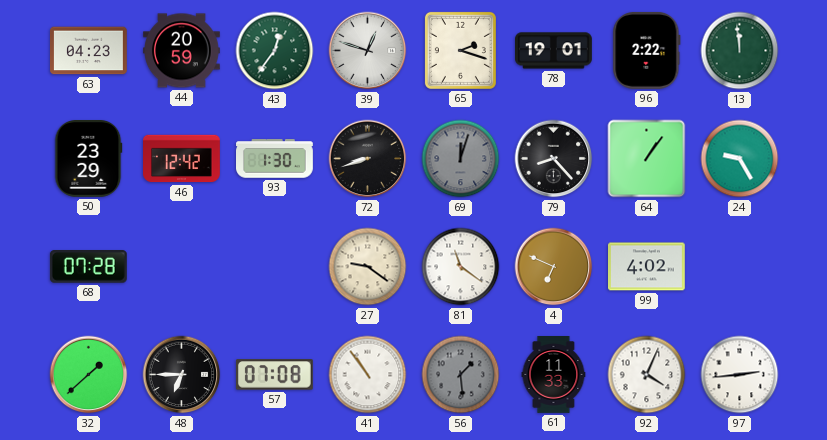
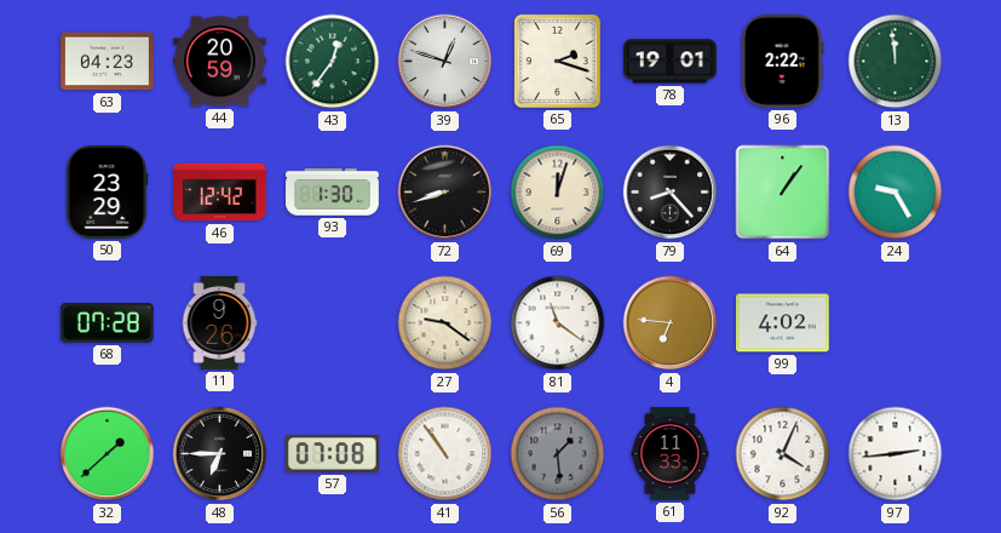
69 dial: grey -> cream
11: none -> 9:26
4: 6:49 -> 6:46
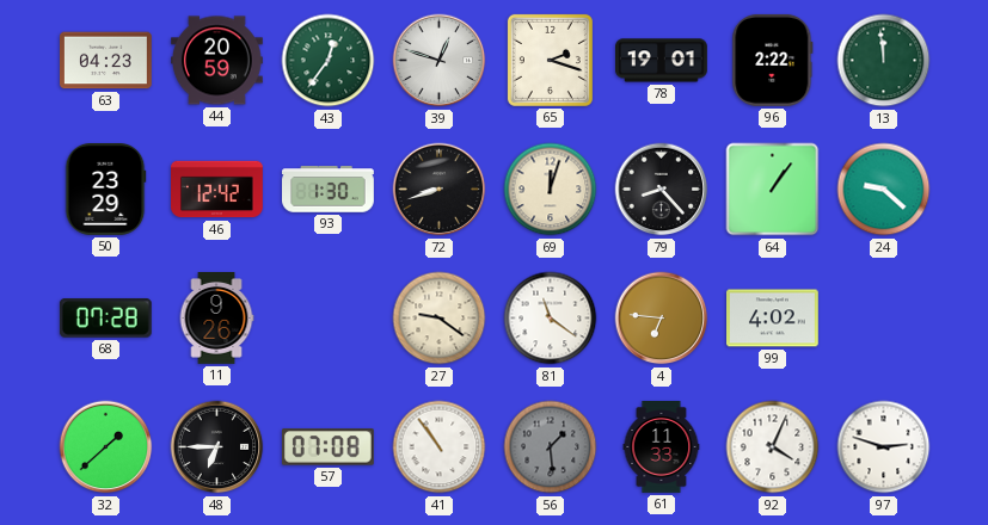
24: 9:25 -> 9:22
97: 2:44 -> 2:48
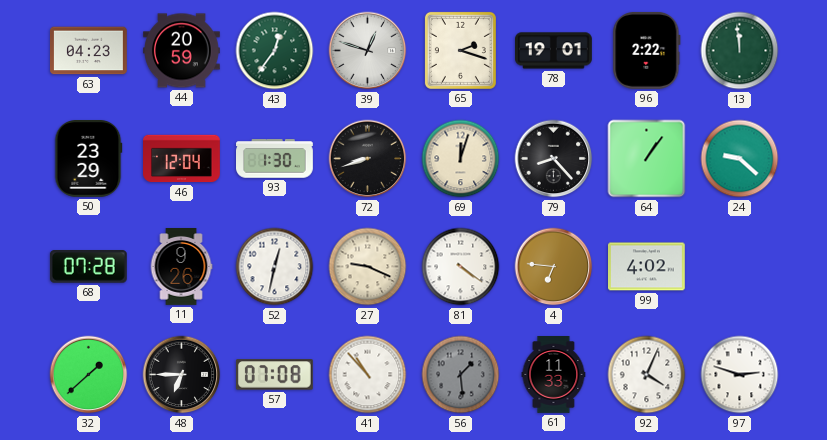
46: 12:42 -> 12:04
52: none -> 12:32
27: 9:21 -> 9:19
81: 11:21 -> 4:21
41: 10:54 -> 10:53
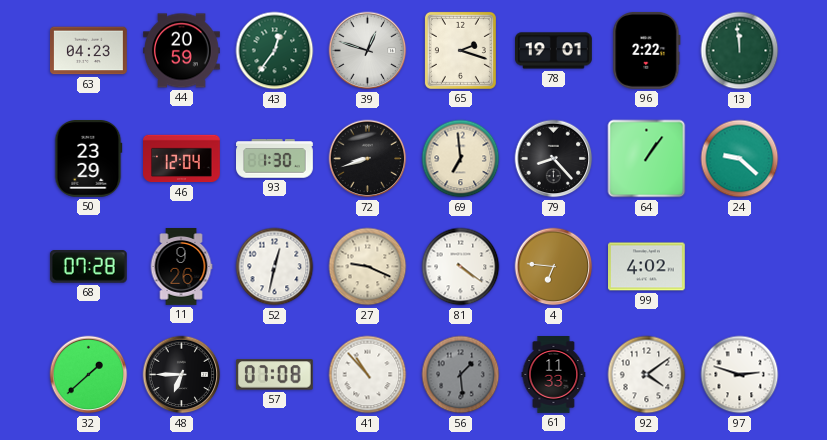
69: 12:03 -> 6:59
92: 4:04 -> 4:09
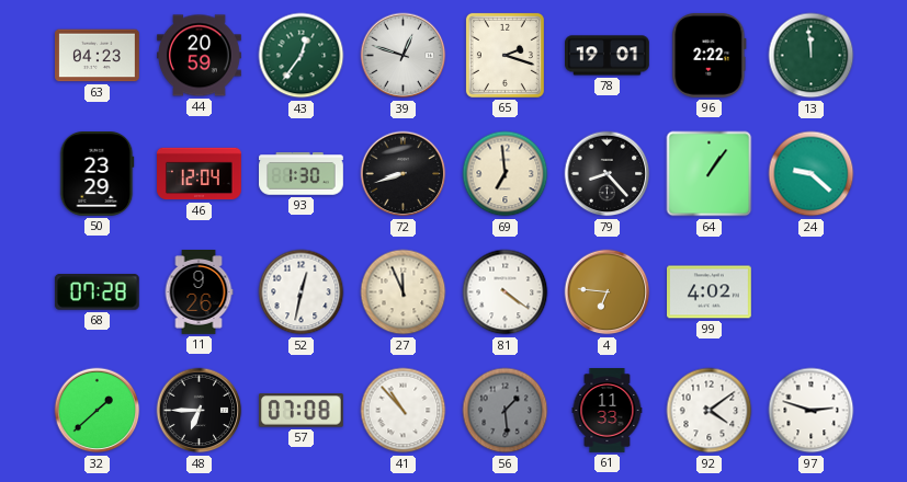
27: 9:19 -> 11:56
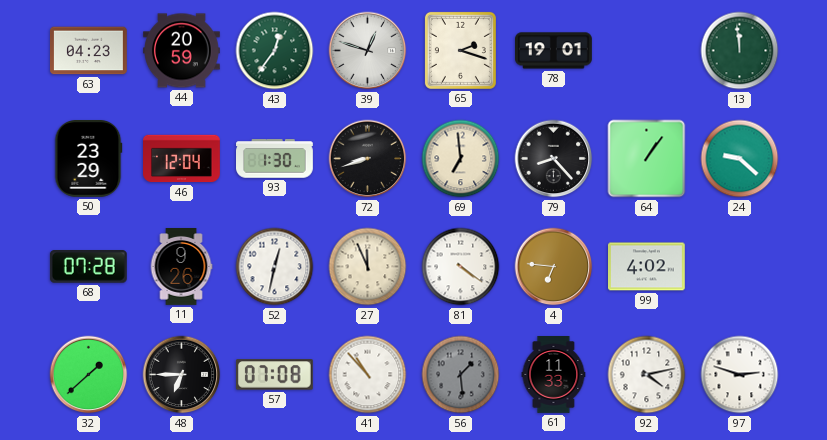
96: 2:22 -> none
92: 4:09 -> 4:13
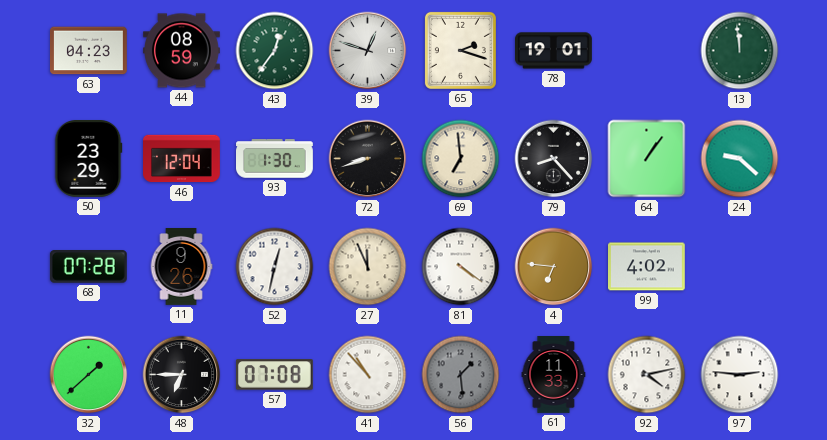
44: 20:59 -> 08:59
97: 2:48 -> 2:46
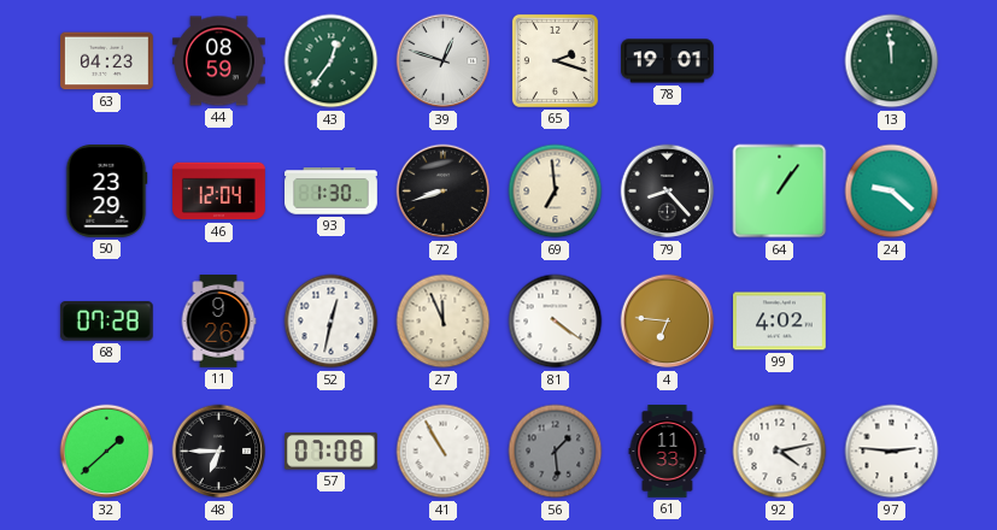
41: 10:53 -> 10:55
